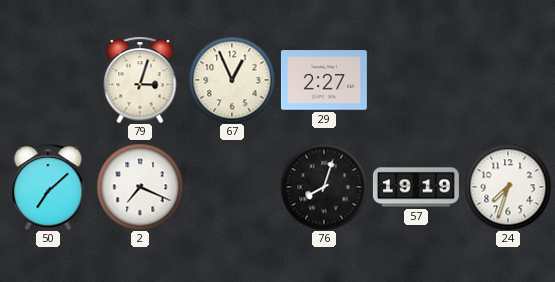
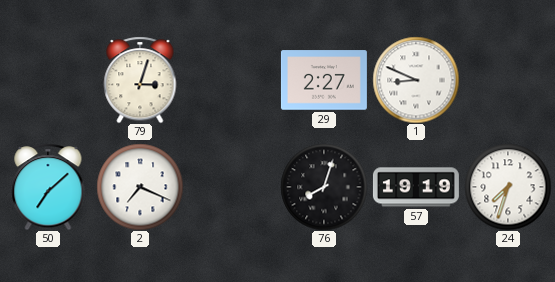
67: 12:56 -> none
1: none -> 8:49
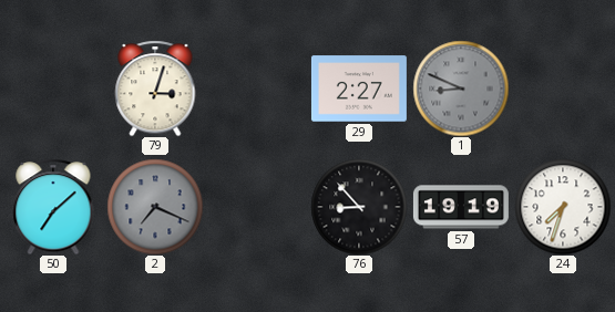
1 dial: white -> grey
2 dial: white -> grey
76: 8:03 -> 8:53
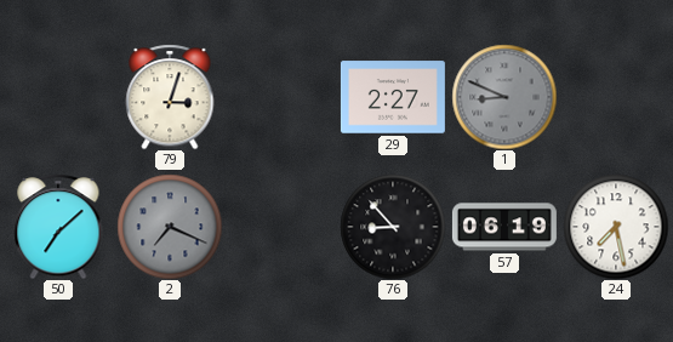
57: 19:19 -> 06:19
24: 7:33 -> 7:28
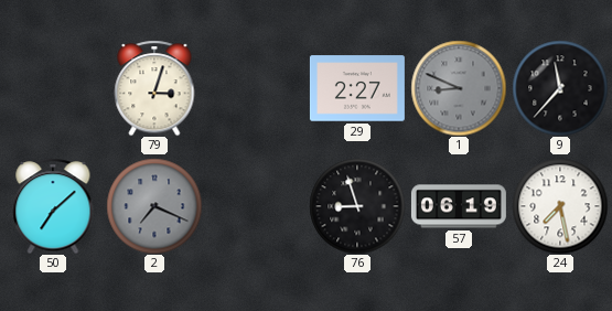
9: none -> 11:37
76: 8:53 -> 8:57
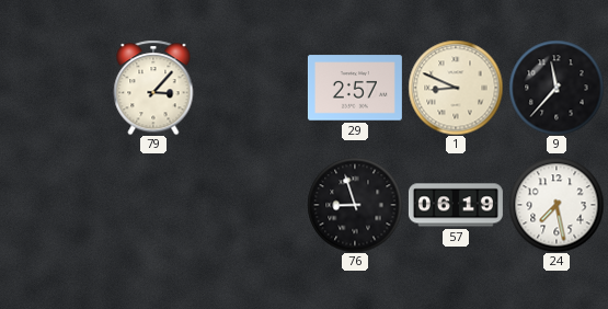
79: 3:03 -> 3:07
29: 2:27 -> 2:57
1 dial: grey -> cream
50: 7:08 -> none
2: 7:19 -> none
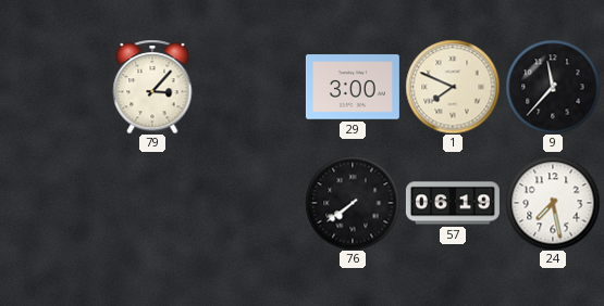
29: 2:57 -> 3:00
1: 8:49 -> 7:49
76: 8:57 -> 7:39
